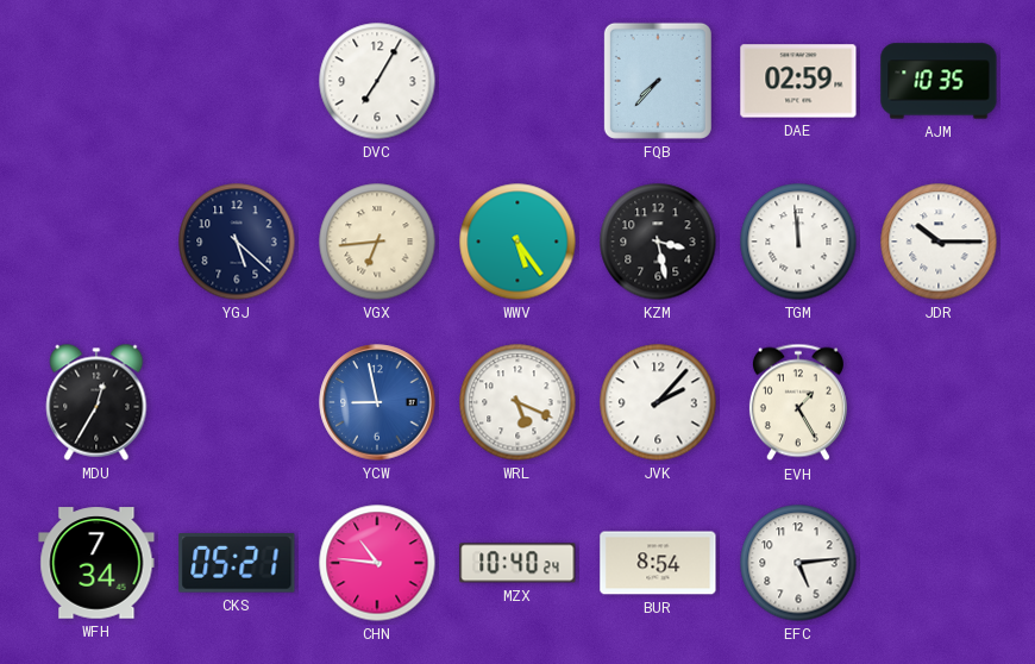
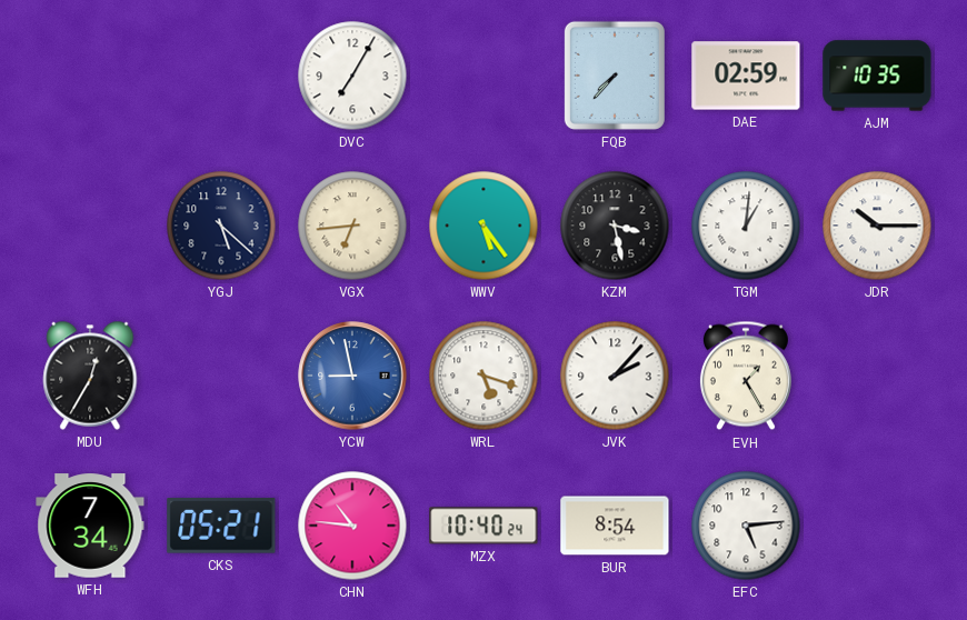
TGM: 11:59 -> 1:01
WRL: 5:19 -> 5:18
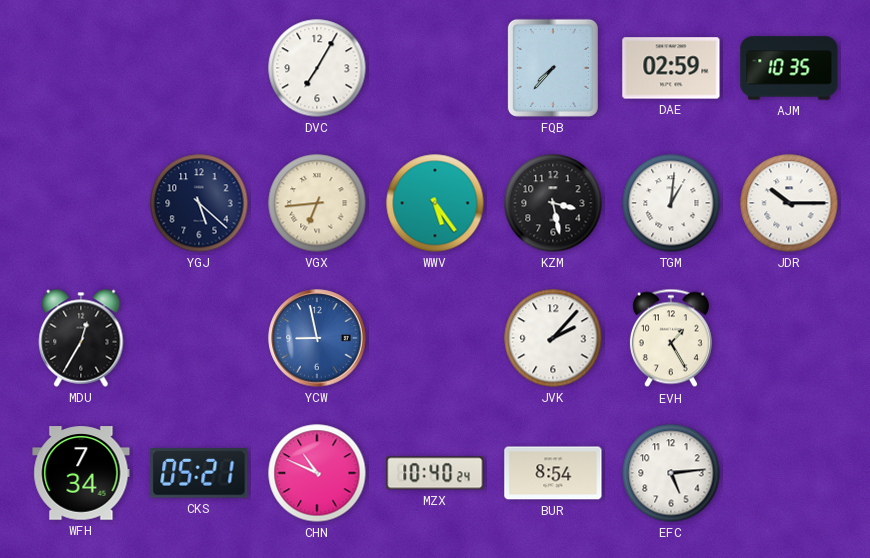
WRL: 5:18 -> none
CHN: 10:46 -> 10:49
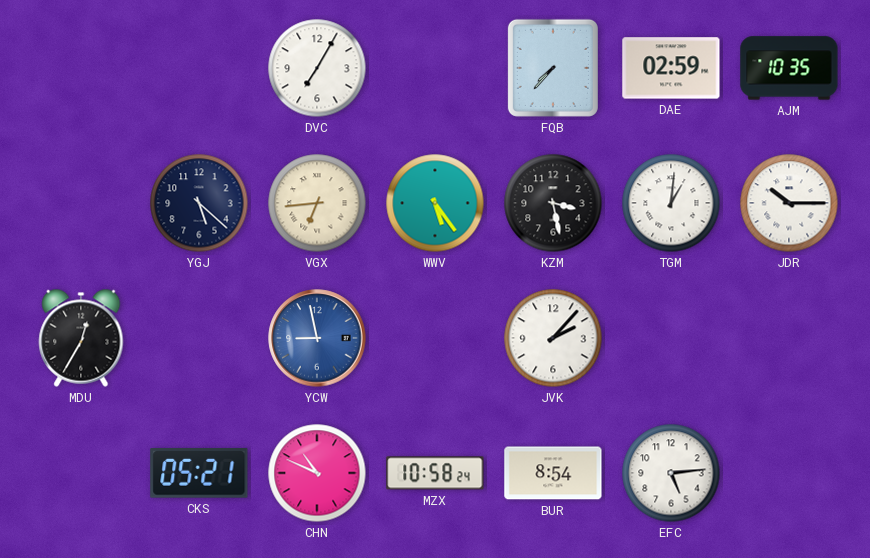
EVH: 1:25 -> none
WFH: 7:34 -> none
MZX: 10:40 -> 10:58
